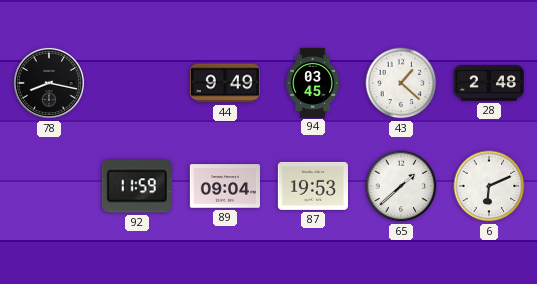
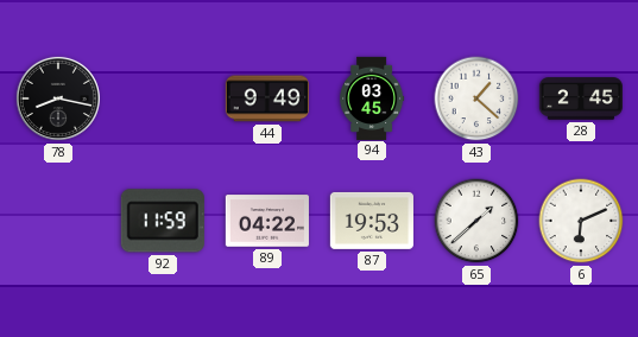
28: 2:48 -> 2:45
89: 09:04 -> 04:22
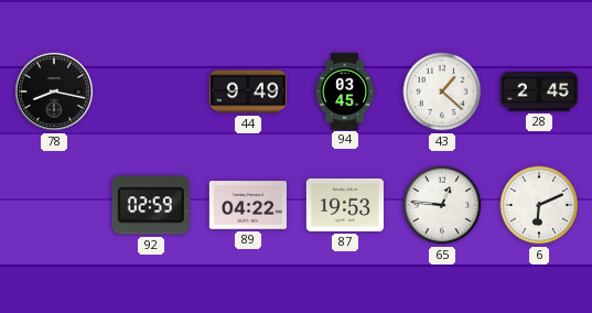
92: 11:59 -> 02:59
65: 1:38 -> 12:46
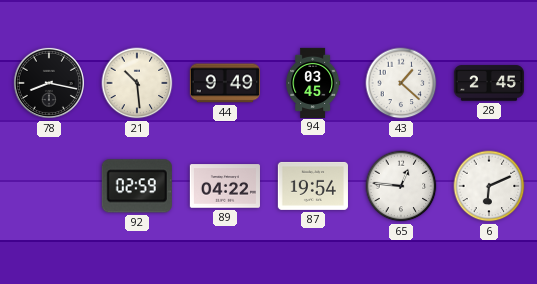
21: none -> 10:29
87: 19:53 -> 19:54
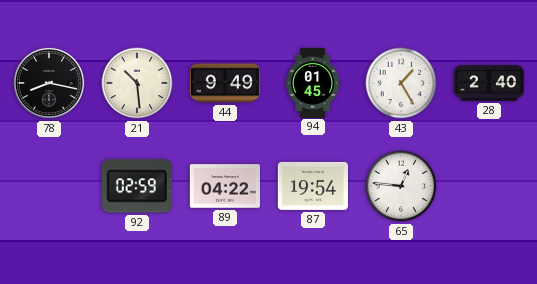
94: 03:45 -> 01:45
43: 1:22 -> 1:25
28: 2:45 -> 2:40
6: 6:11 -> none
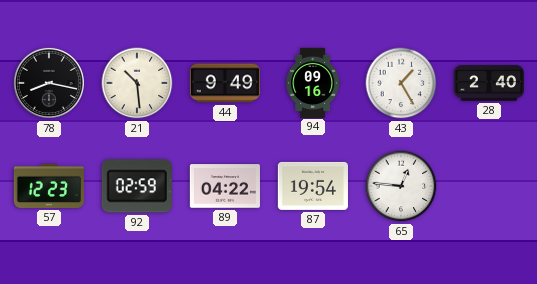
94: 01:45 -> 09:16
57: none -> 12:23
